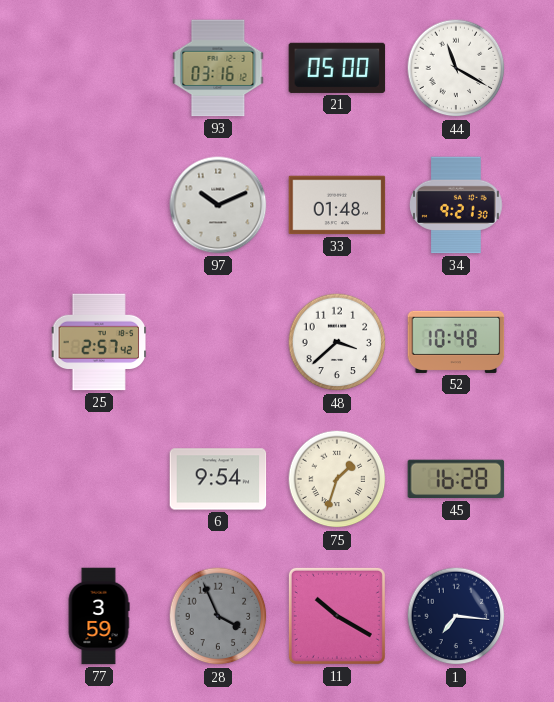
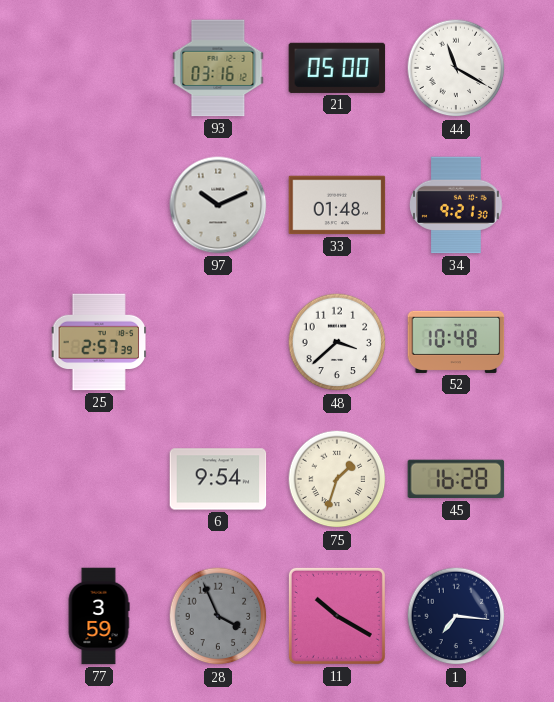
25: 2:57:42 -> 2:57:39
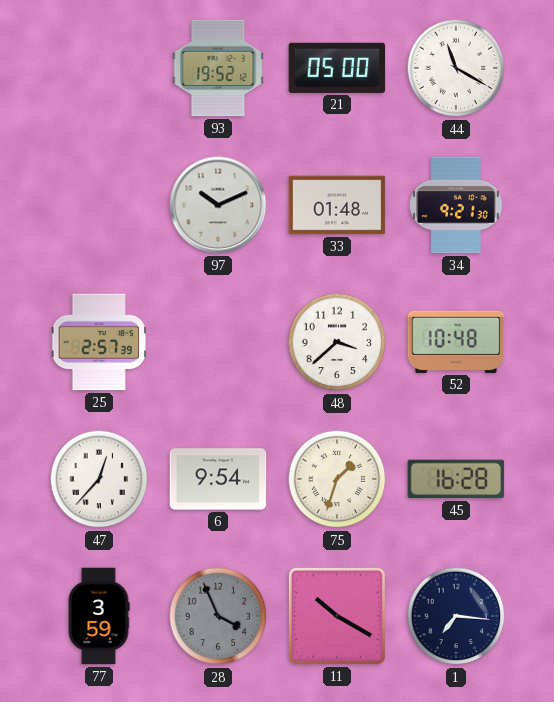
93: 03:16 -> 19:52
47: none -> 12:37
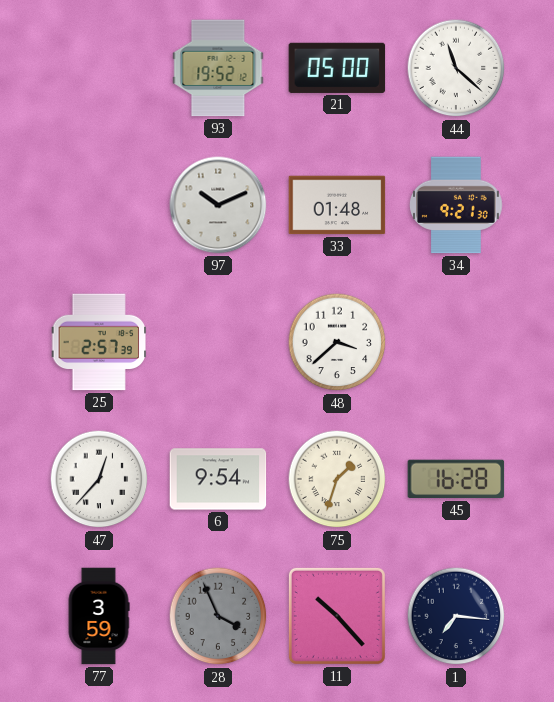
44: 11:20 -> 11:22
52: 10:48 -> none
11: 10:20 -> 10:23
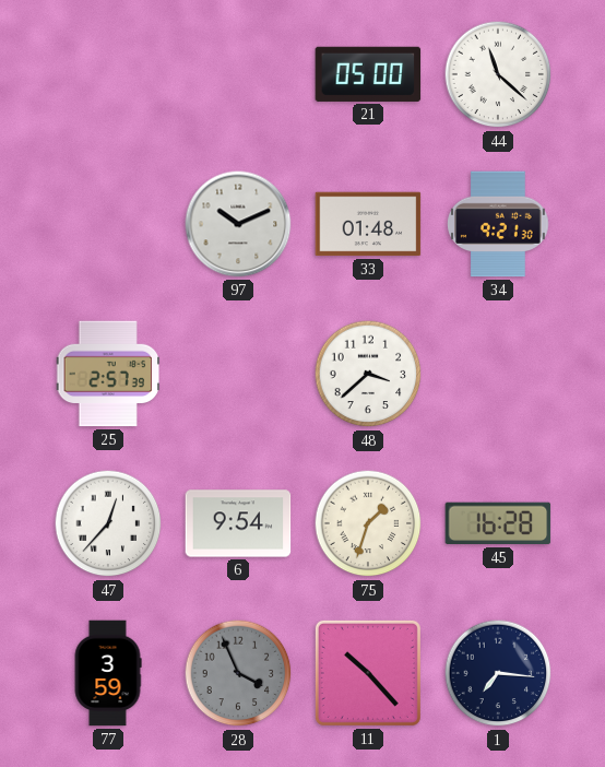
93: 19:52 -> none
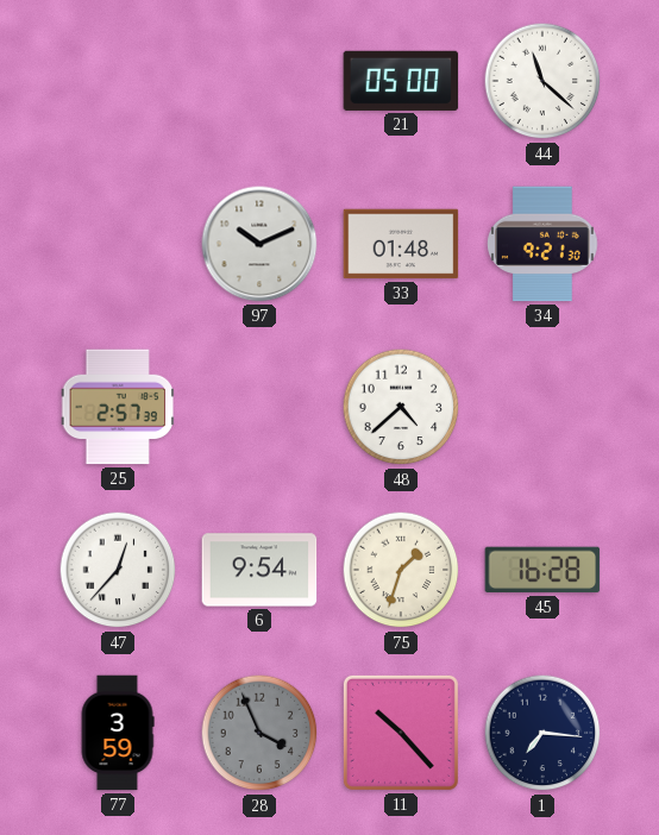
48: 3:38 -> 4:38
